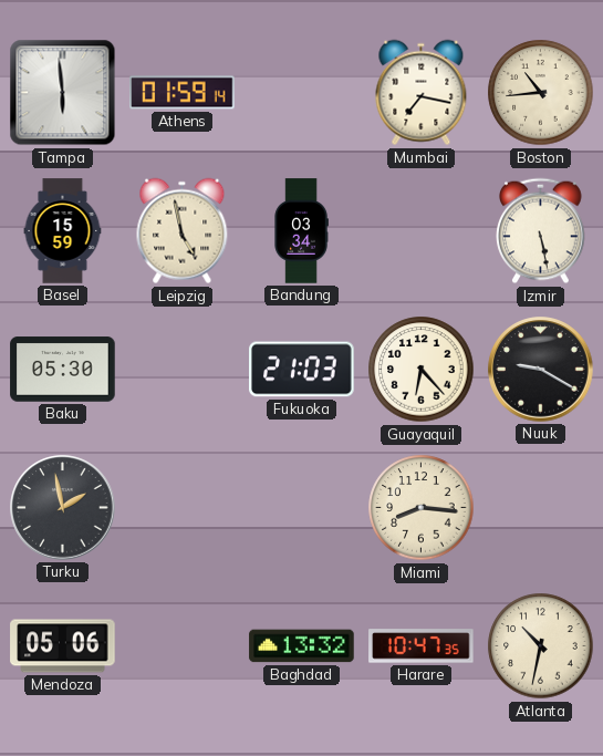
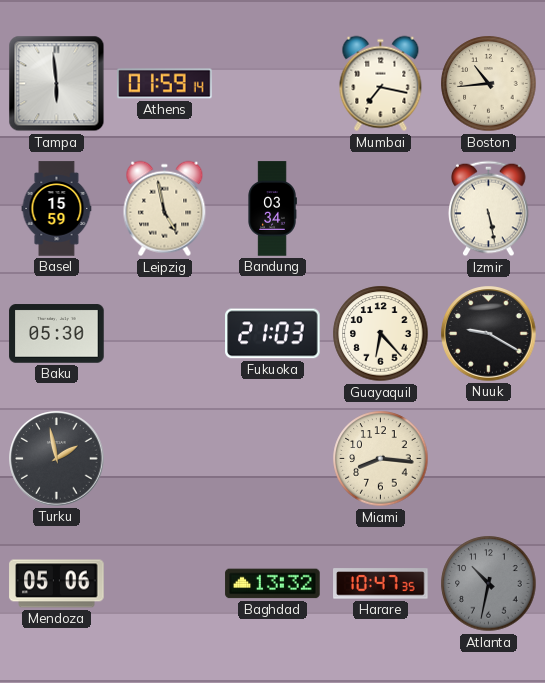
Atlanta dial: cream -> grey
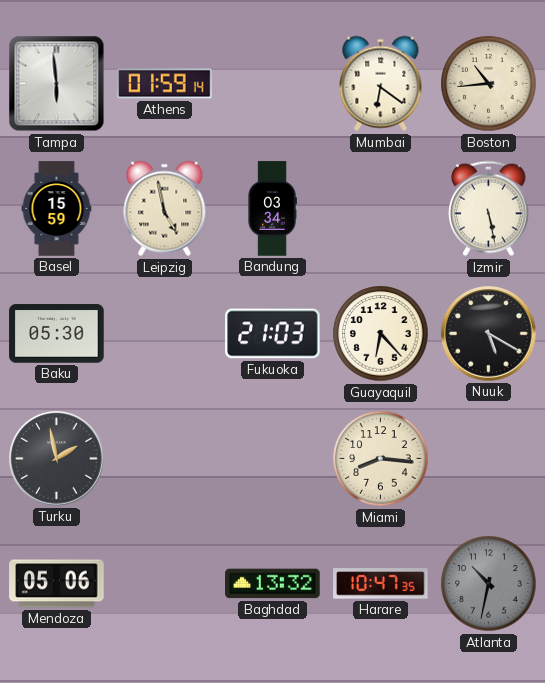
Mumbai: 7:17 -> 6:21
Nuuk: 9:20 -> 5:20
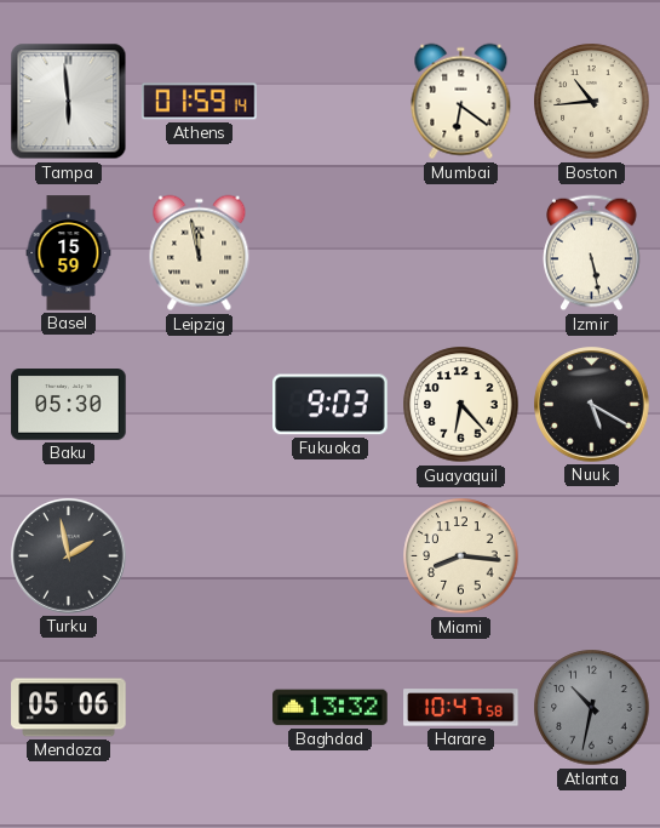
Leipzig: 4:58 -> 11:58
Bandung: 03:34 -> none
Fukuoka: 21:03 -> 9:03
Harare: 10:47:35 -> 10:47:58
